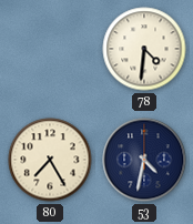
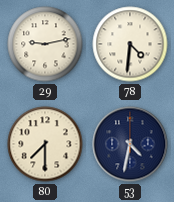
29: none -> 9:13
80: 7:25 -> 7:30
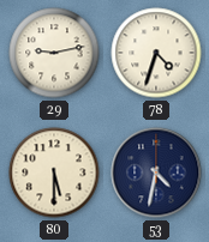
78: 4:31 -> 4:33
80: 7:30 -> 5:30
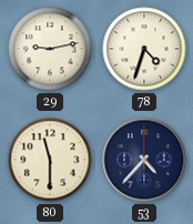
80: 5:30 -> 11:30
53: 4:32 -> 4:37
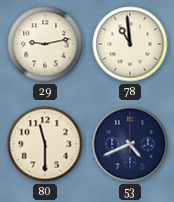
78: 4:33 -> 10:59
53: 4:37 -> 4:41
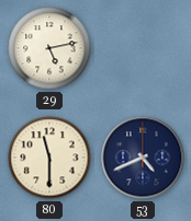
29: 9:13 -> 5:13
78: 10:59 -> none
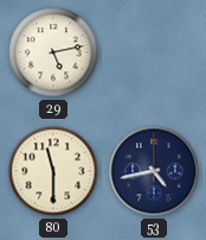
53: 4:41 -> 4:43
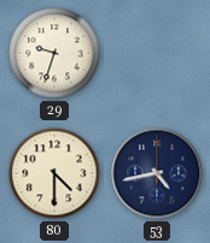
29: 5:13 -> 9:33
80: 11:30 -> 4:30
